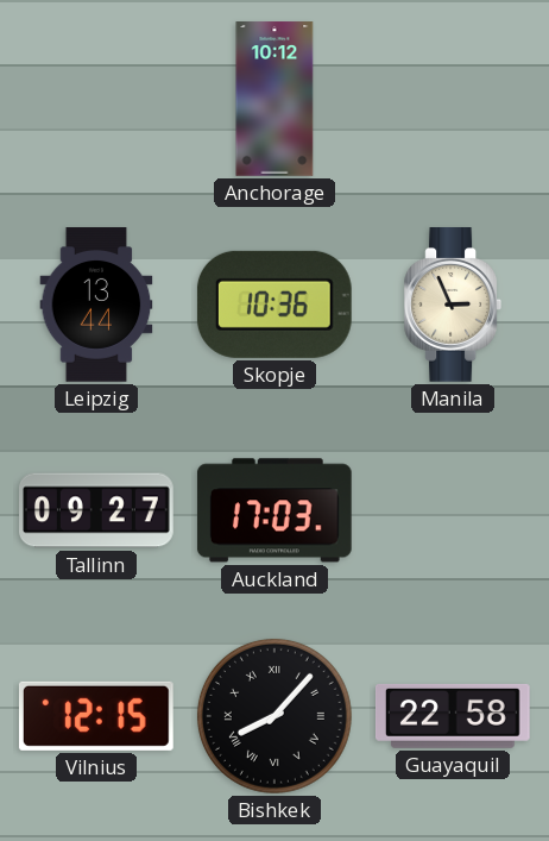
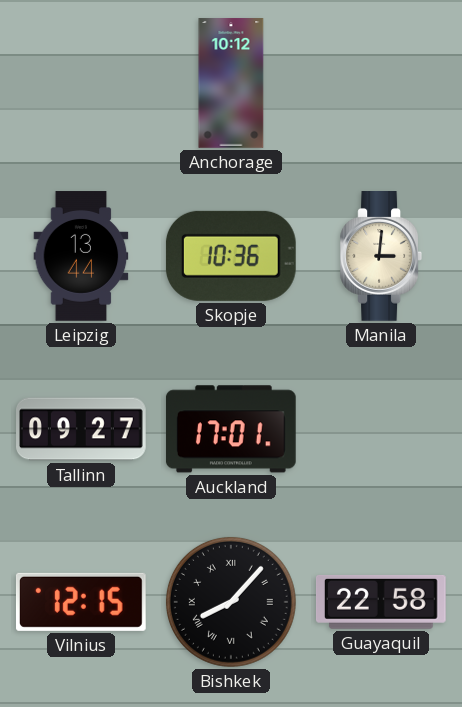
Manila: 2:56 -> 3:01
Auckland: 17:03 -> 17:01
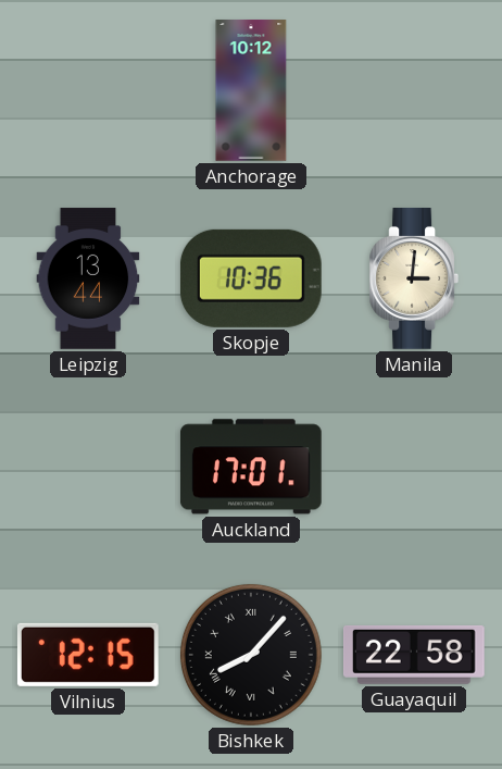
Tallinn: 09:27 -> none
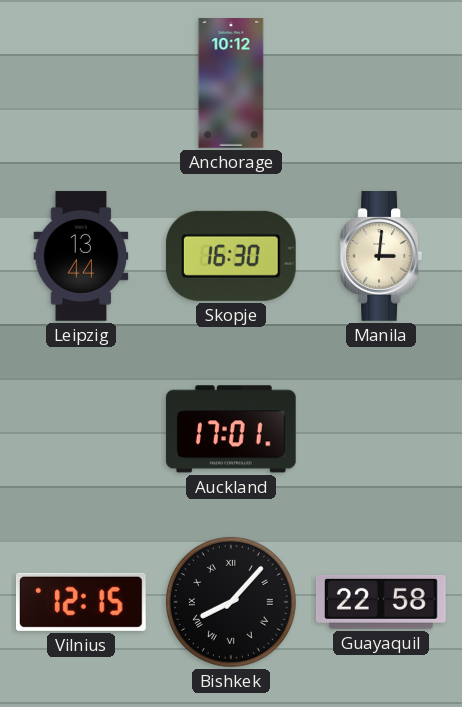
Skopje: 10:36 -> 16:30
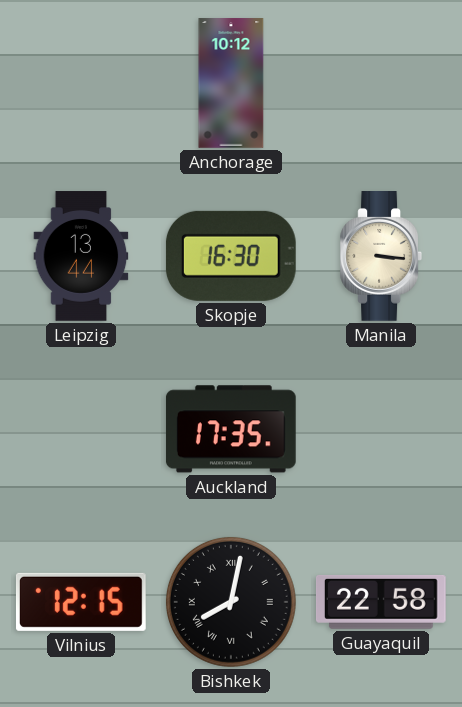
Manila: 3:01 -> 3:16
Auckland: 17:01 -> 17:35
Bishkek: 8:07 -> 8:02
